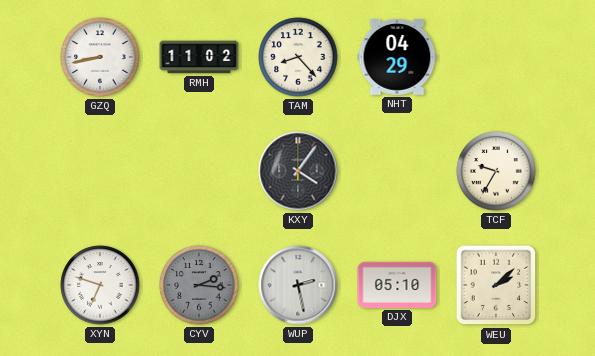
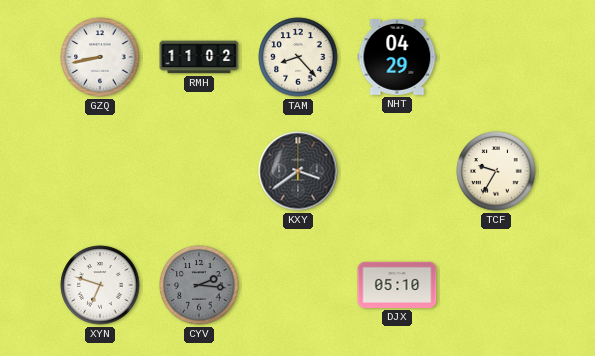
KXY: 4:06 -> 3:39
WUP: 2:28 -> none
WEU: 2:08 -> none
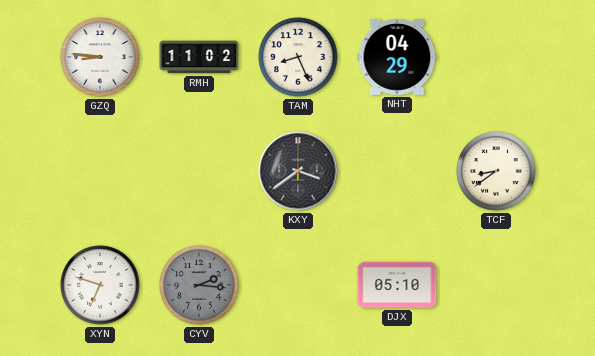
GZQ: 8:43 -> 8:46
TAM: 8:23 -> 8:26
TCF: 9:35 -> 8:39
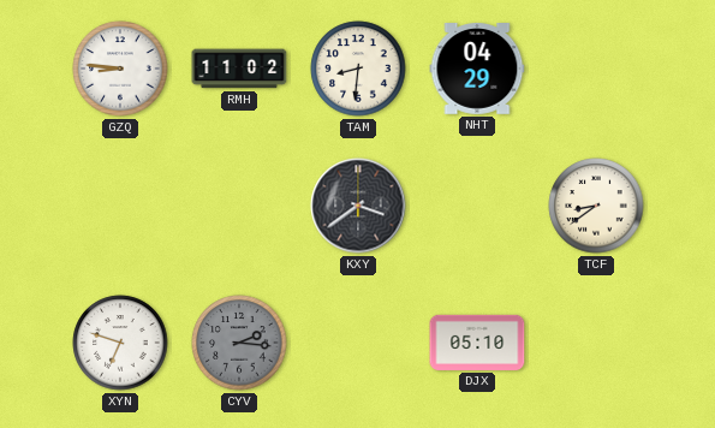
TAM: 8:26 -> 8:31
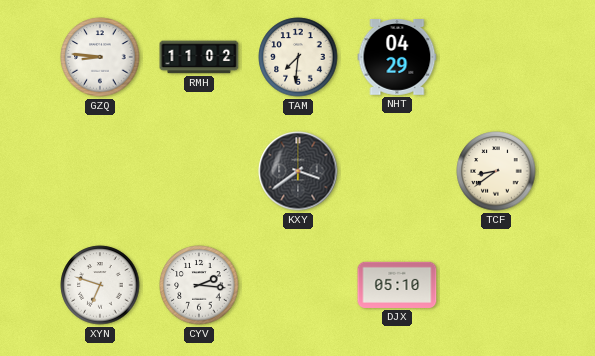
TAM: 8:31 -> 7:31
CYV dial: grey -> white
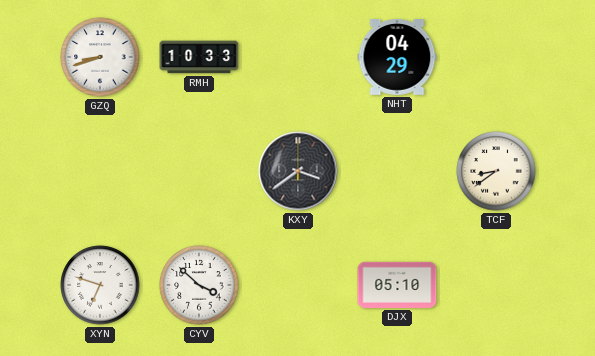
GZQ: 8:46 -> 8:42
RMH: 11:02 -> 10:33
TAM: 7:31 -> none
CYV: 2:16 -> 3:52
